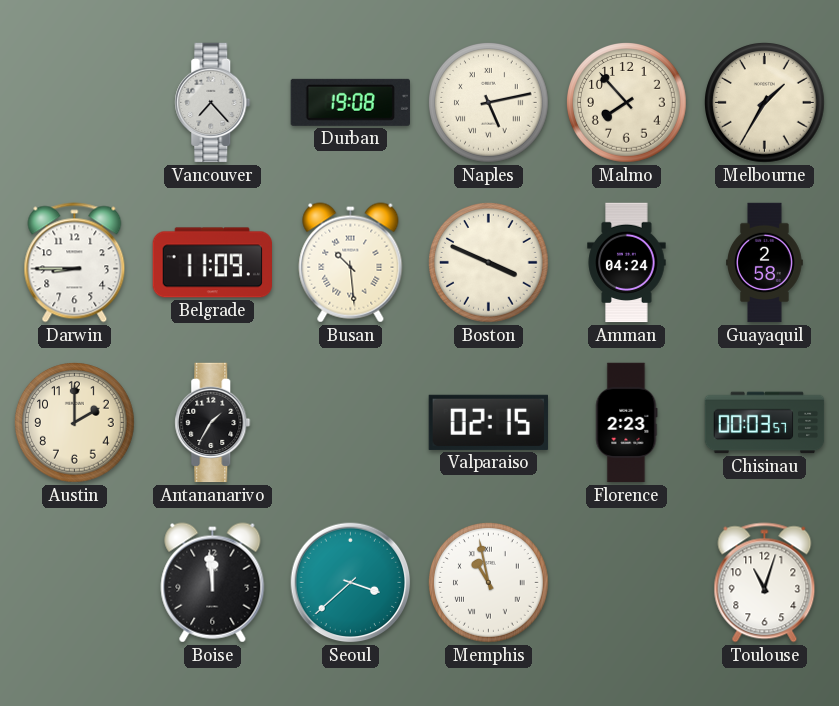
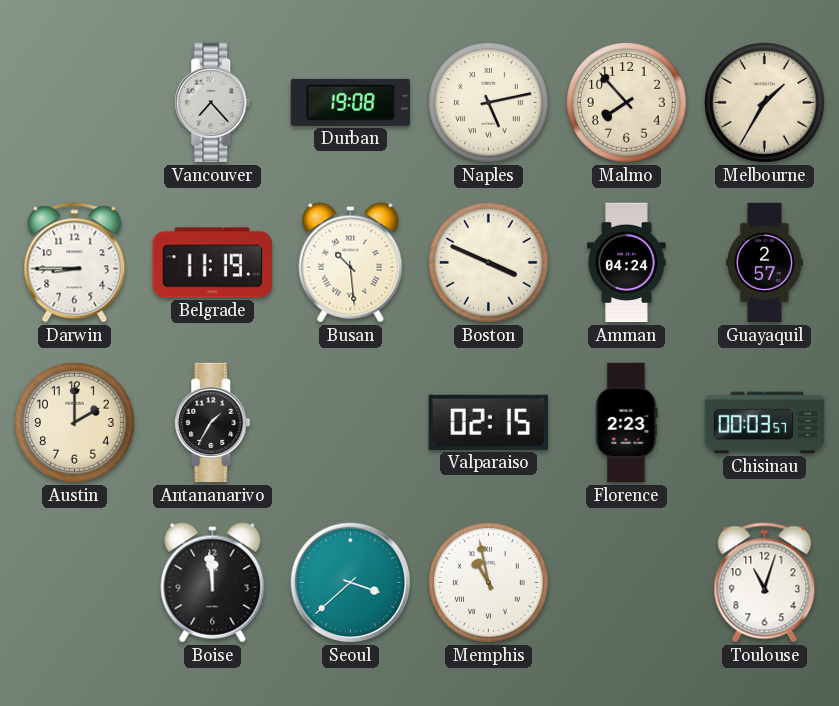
Belgrade: 11:09 -> 11:19
Guayaquil: 2:58 -> 2:57
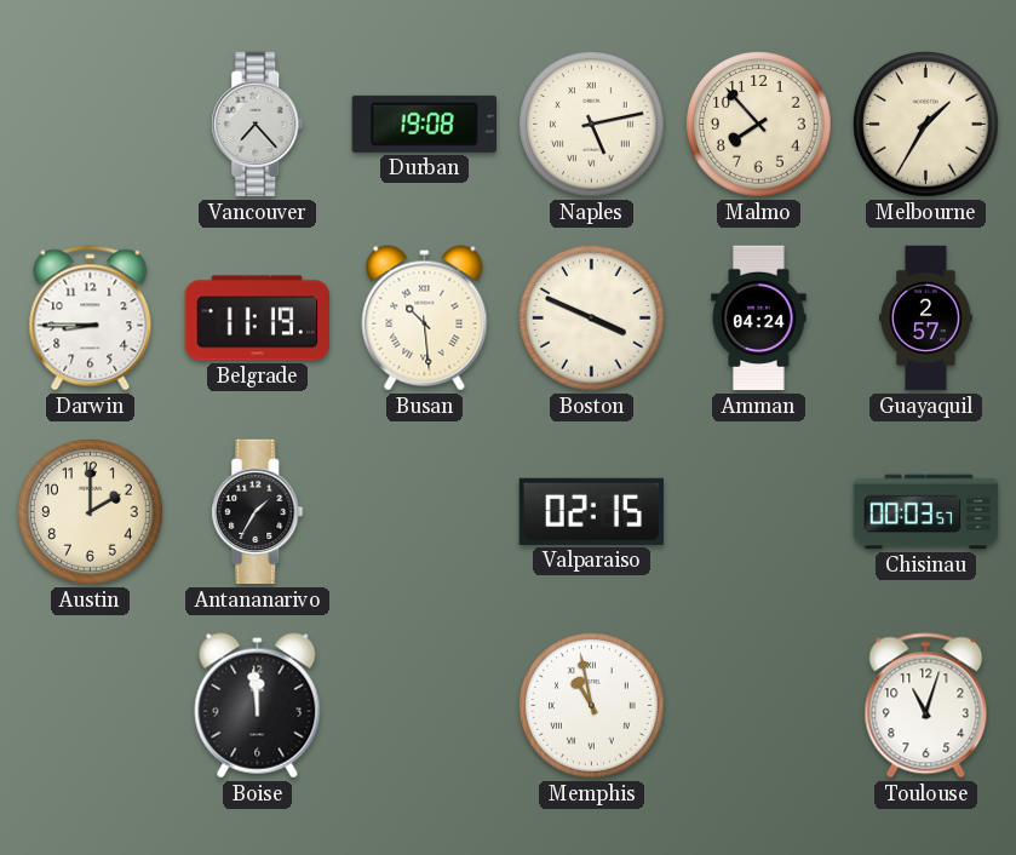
Florence: 2:23 -> none
Seoul: 3:38 -> none
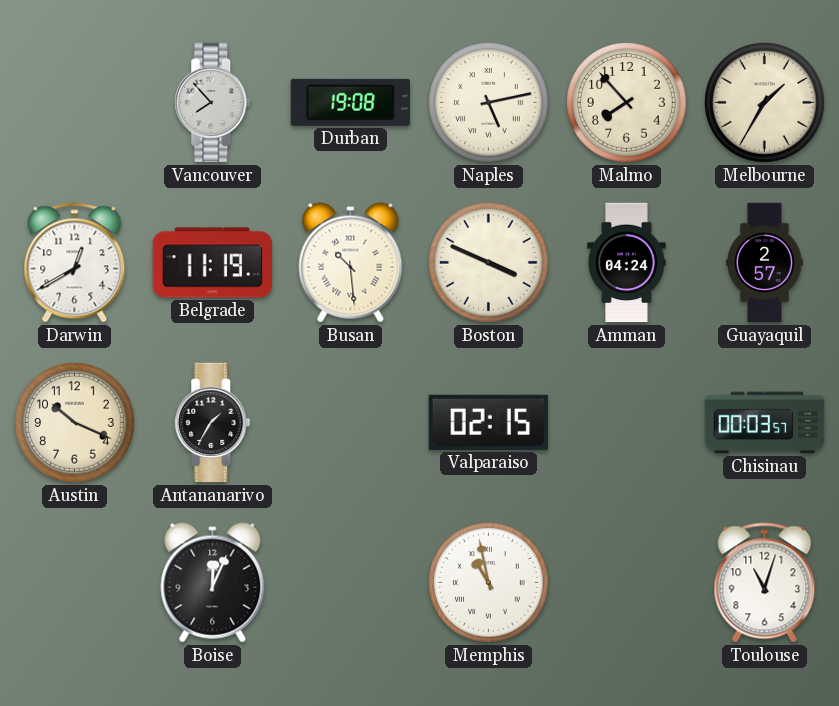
Vancouver: 7:23 -> 7:53
Darwin: 8:45 -> 12:40
Austin: 2:00 -> 10:19
Boise: 11:59 -> 12:04
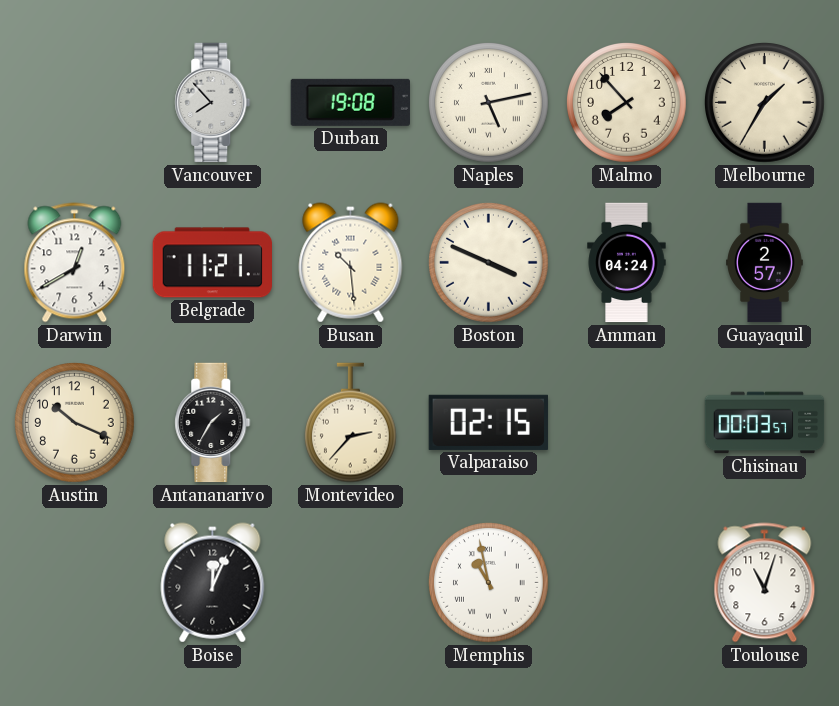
Belgrade: 11:19 -> 11:21
Montevideo: none -> 2:37
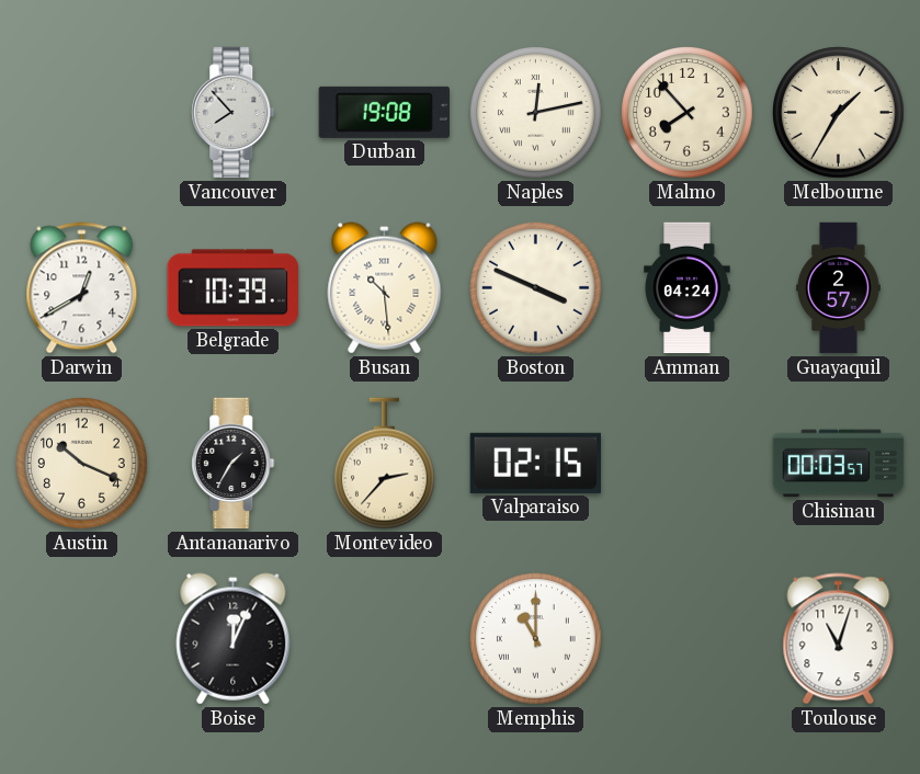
Naples: 5:13 -> 12:13
Belgrade: 11:21 -> 10:39
Memphis: 10:58 -> 11:00
